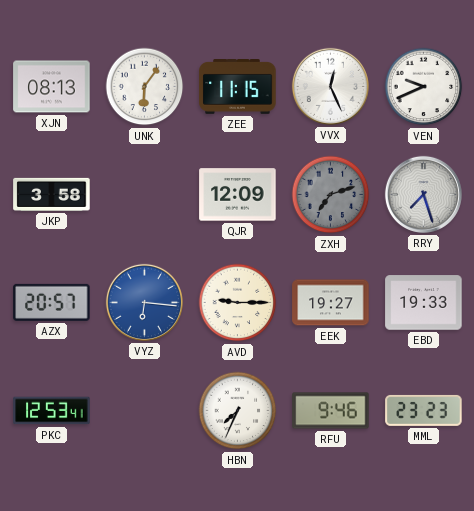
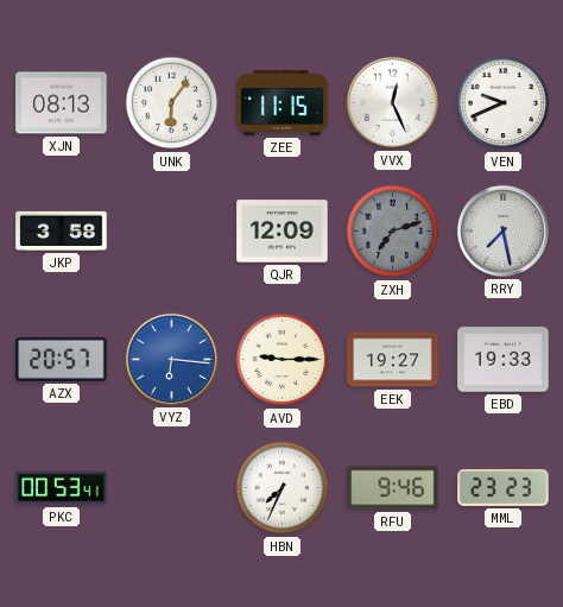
RRY: 7:27 -> 7:28
PKC: 12:53 -> 00:53
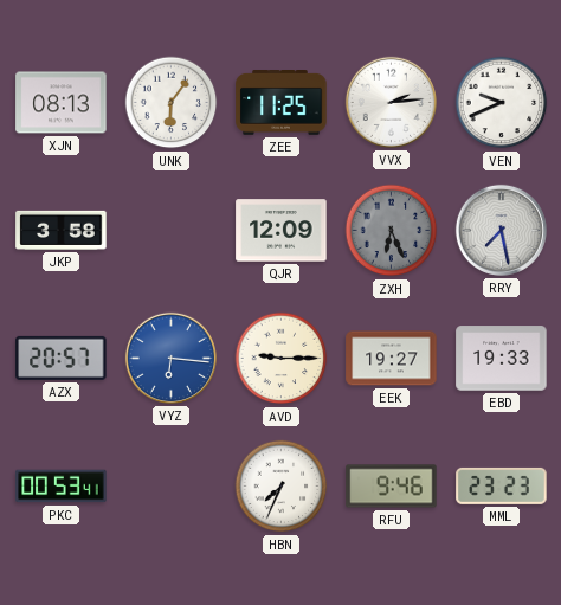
ZEE: 11:15 -> 11:25
VVX: 12:26 -> 2:14
ZXH: 7:12 -> 6:26
